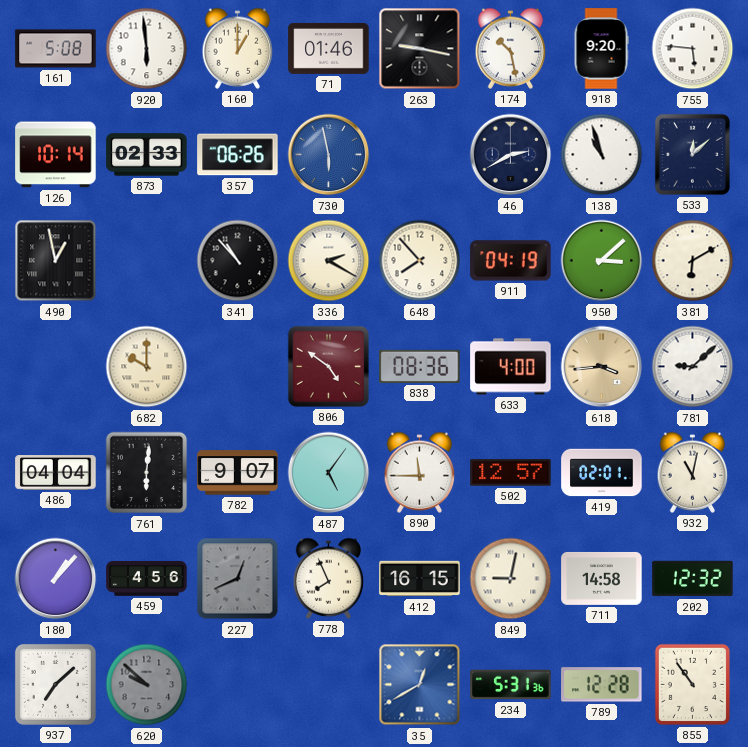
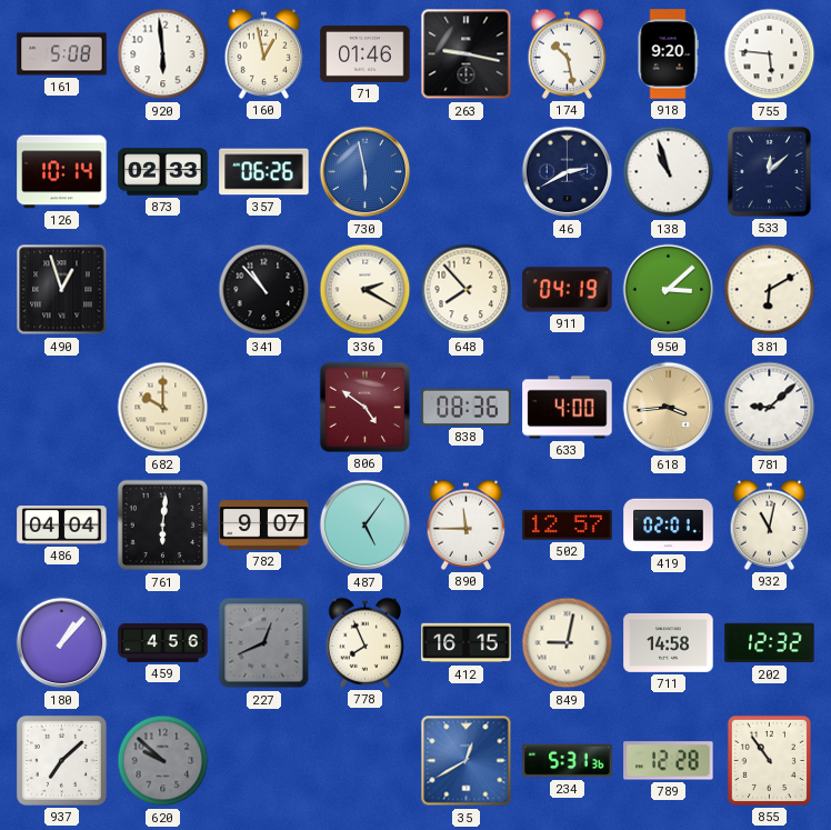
160: 1:00 -> 12:58
490: 12:58 -> 12:57
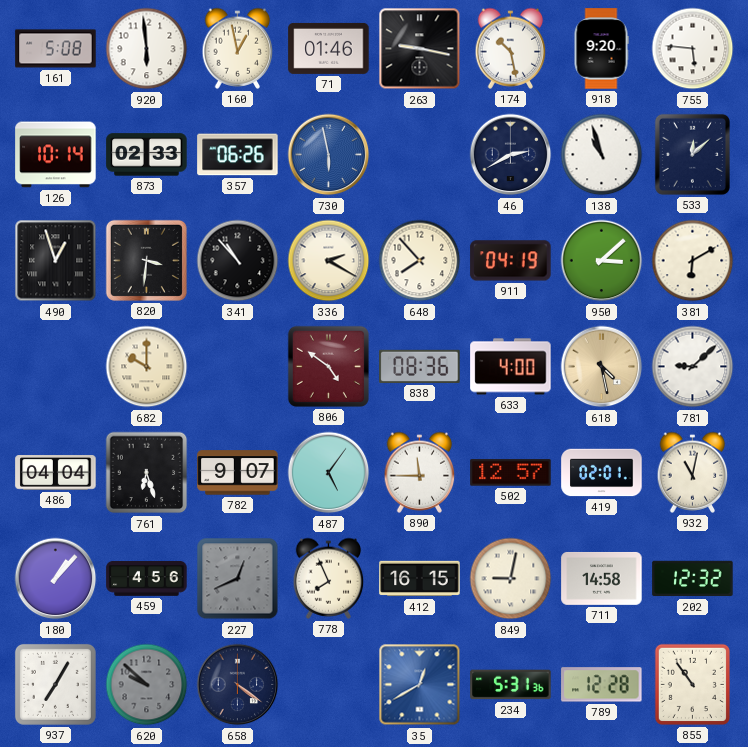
820: none -> 3:31
618: 3:44 -> 4:28
761: 6:01 -> 6:27
937: 7:08 -> 7:05
658: none -> 4:21
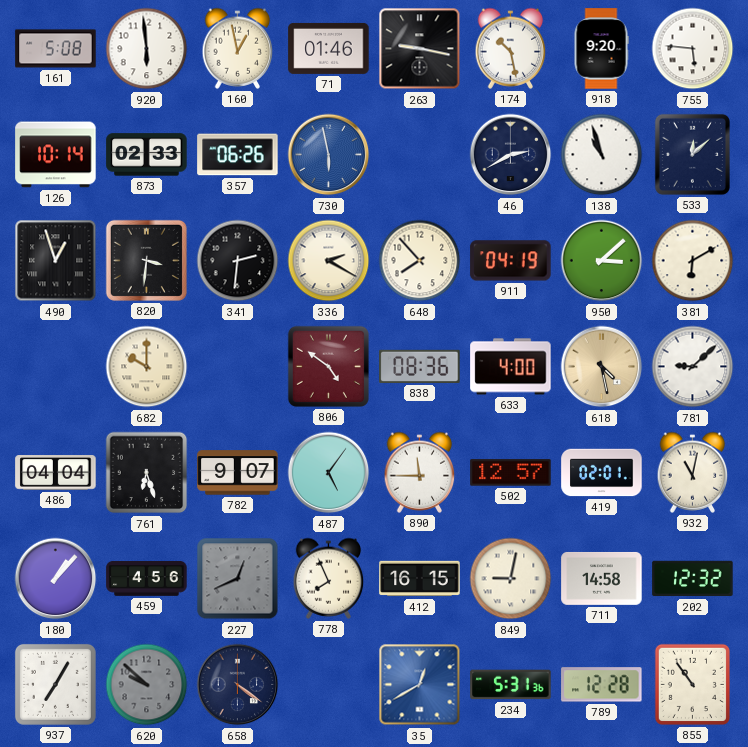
341: 10:53 -> 2:31
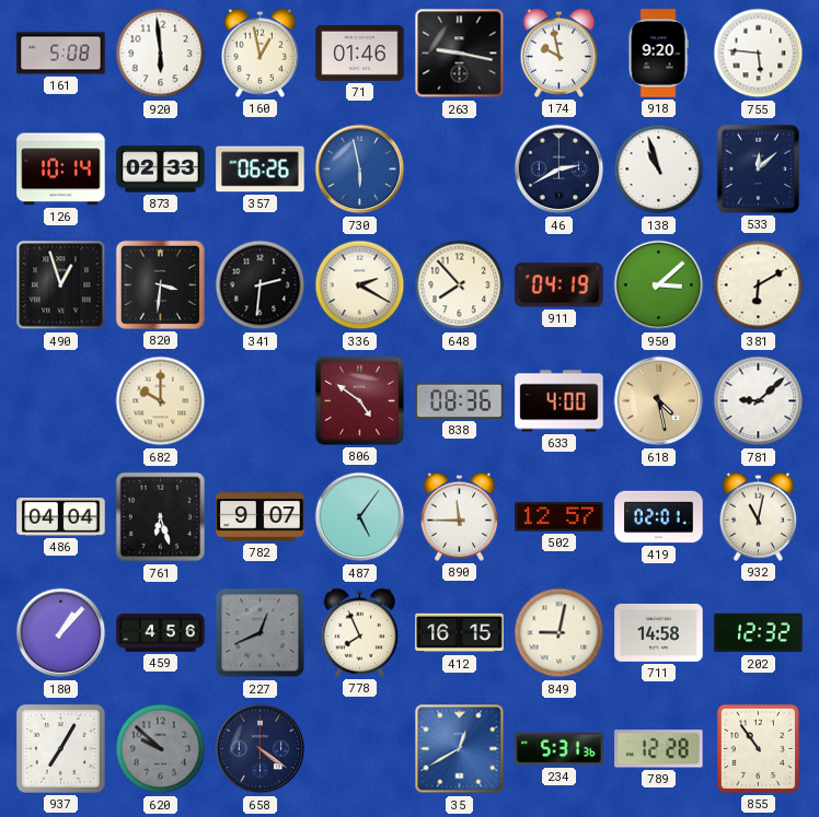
174: 10:28 -> 9:58
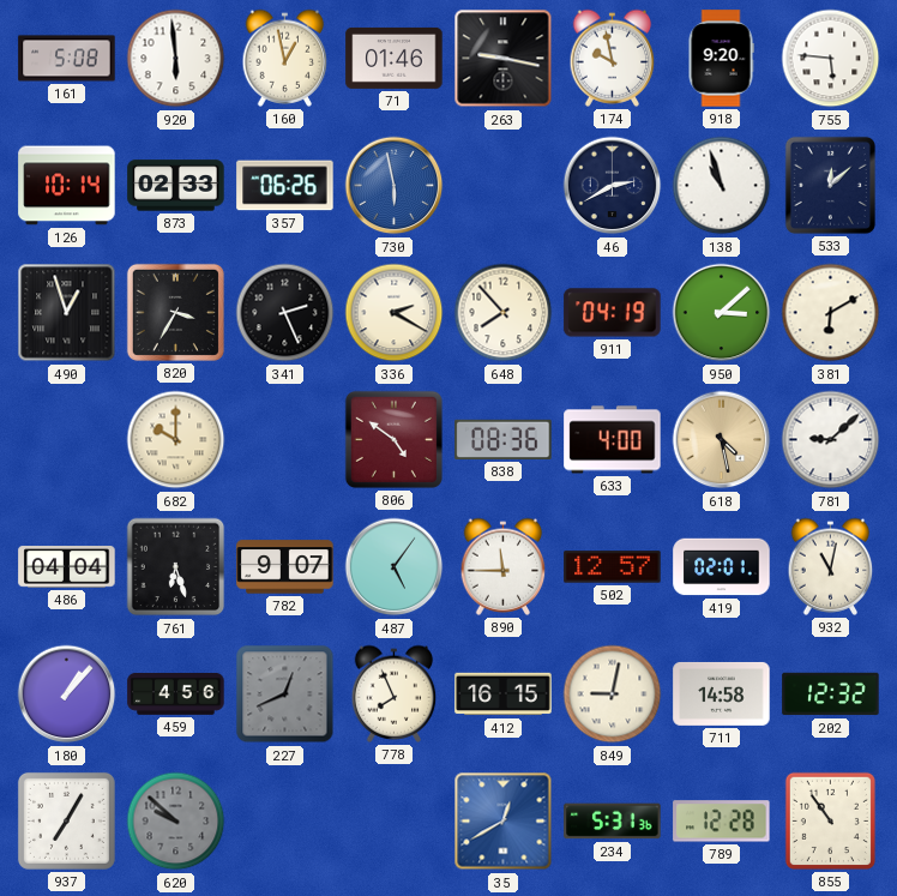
820: 3:31 -> 3:35
341: 2:31 -> 2:26
658: 4:21 -> none
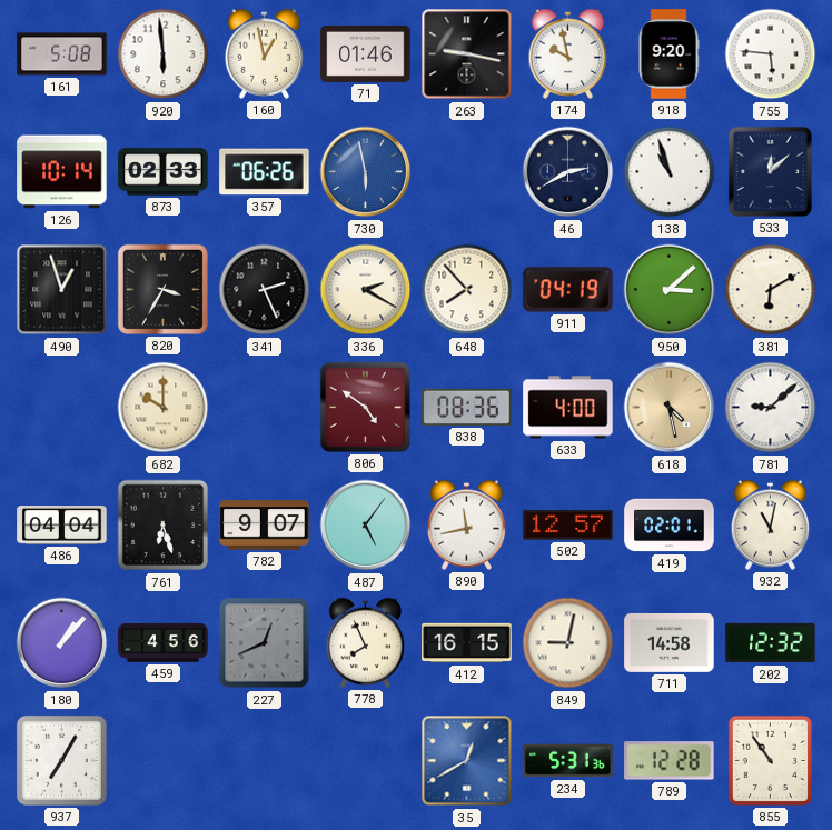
890: 11:45 -> 11:43
620: 9:52 -> none
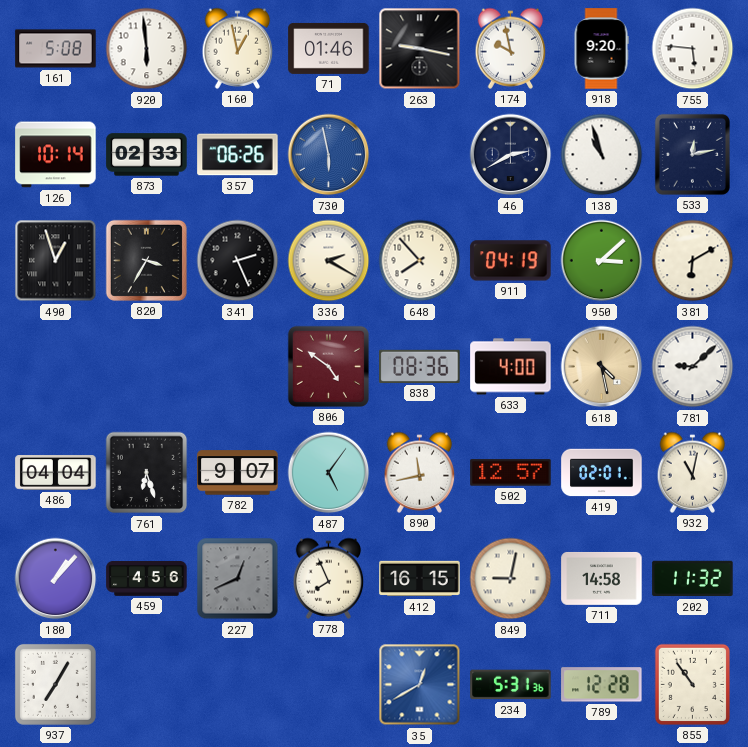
533: 12:08 -> 12:13
682: 10:00 -> none
202: 12:32 -> 11:32
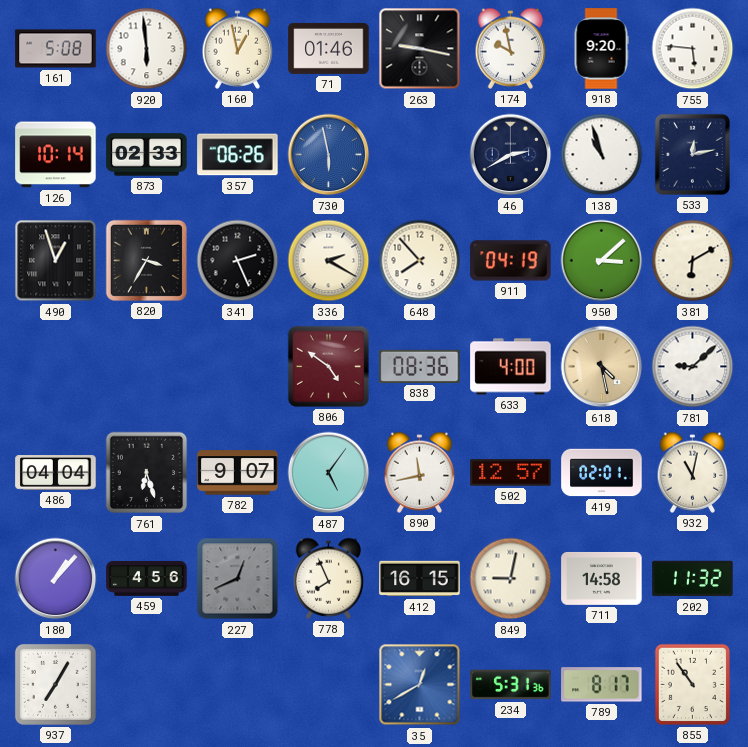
789: 12:28 -> 8:17
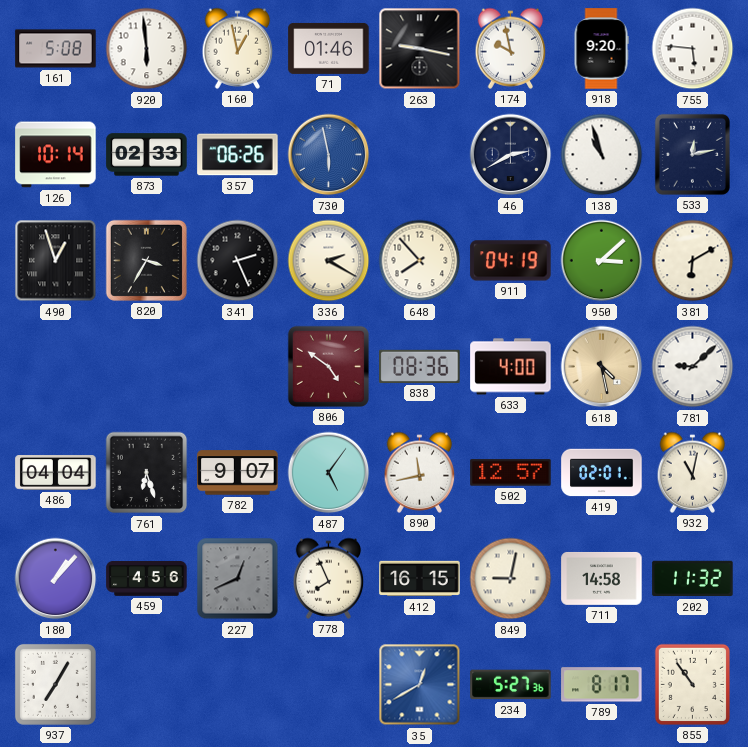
234: 5:31 -> 5:27
